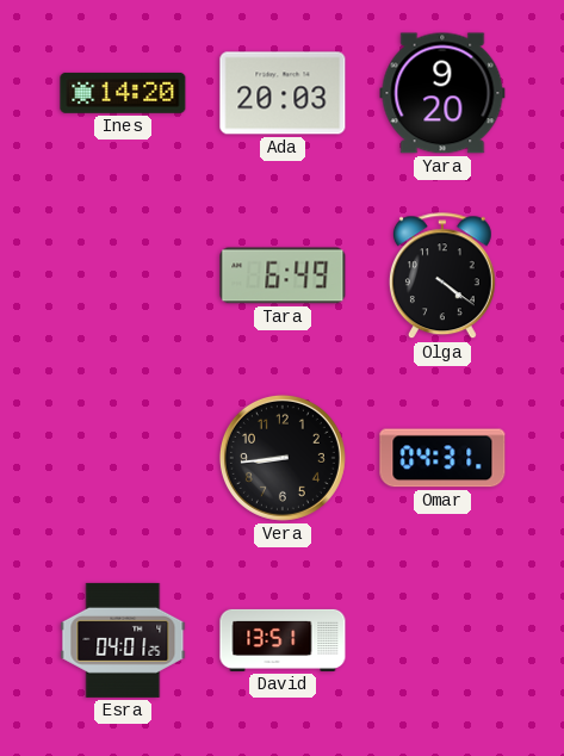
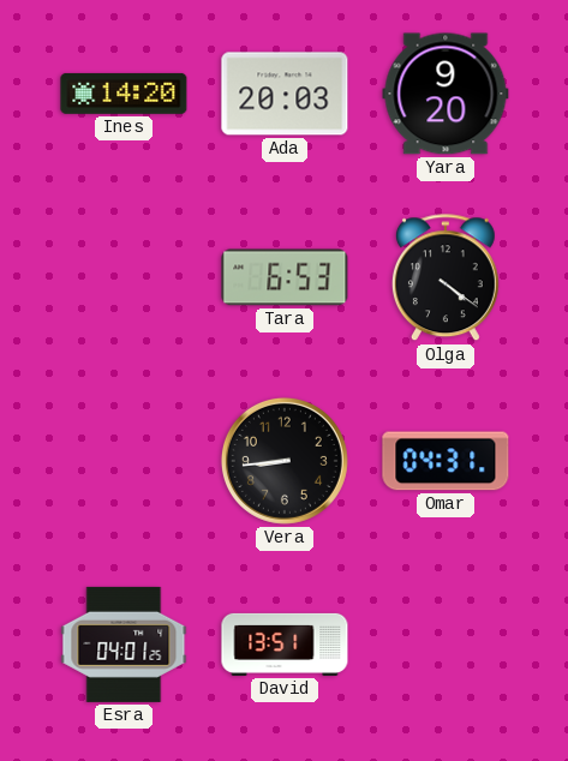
Tara: 6:49 -> 6:53
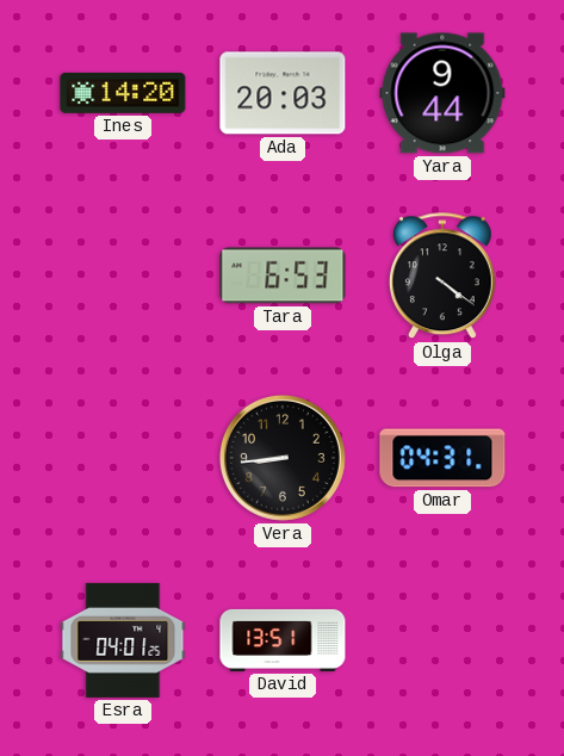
Yara: 9:20 -> 9:44
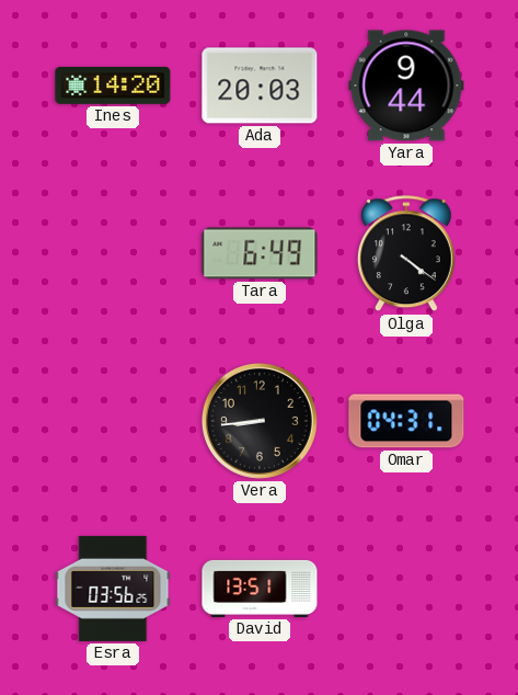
Tara: 6:53 -> 6:49
Esra: 04:01 -> 03:56
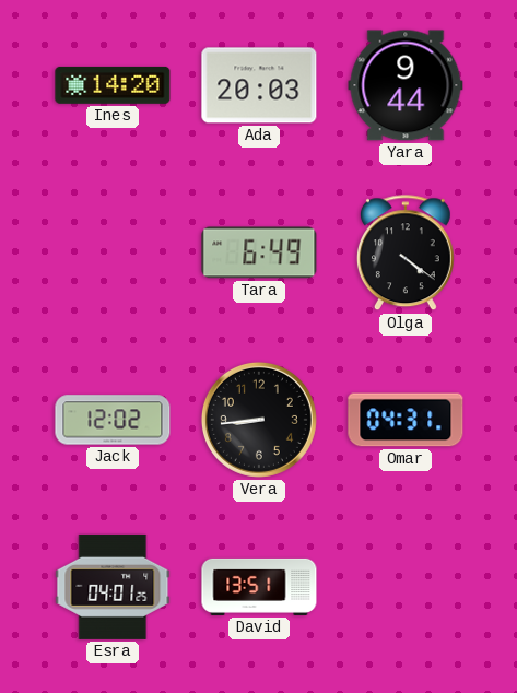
Jack: none -> 12:02
Esra: 03:56 -> 04:01
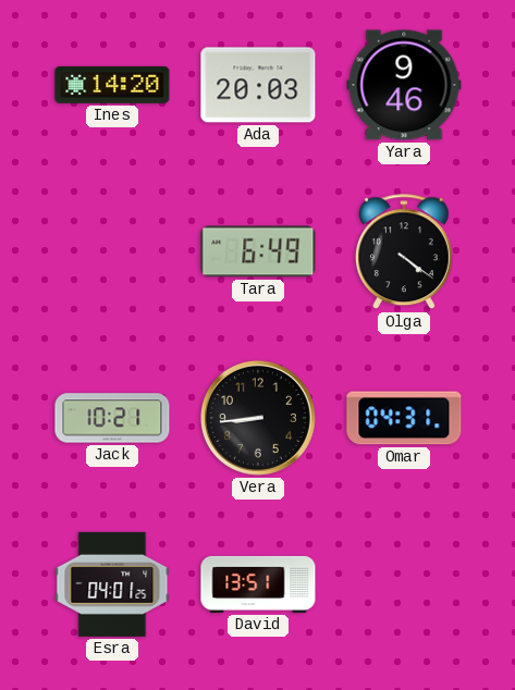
Yara: 9:44 -> 9:46
Jack: 12:02 -> 10:21
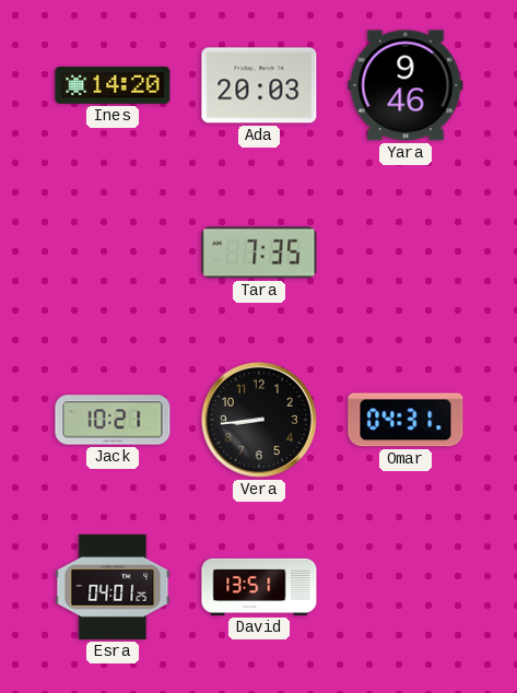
Tara: 6:49 -> 7:35
Olga: 4:21 -> none
